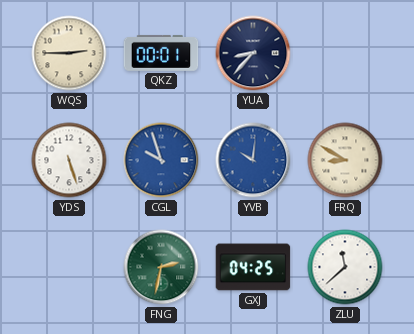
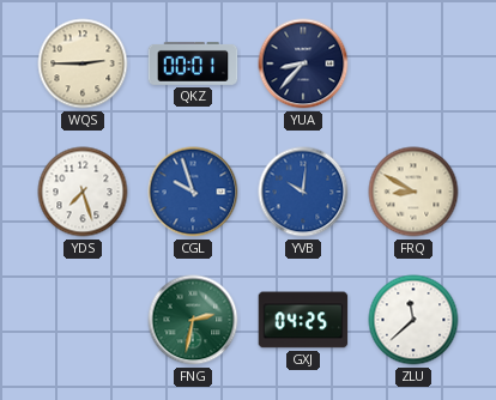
YDS: 5:27 -> 7:27
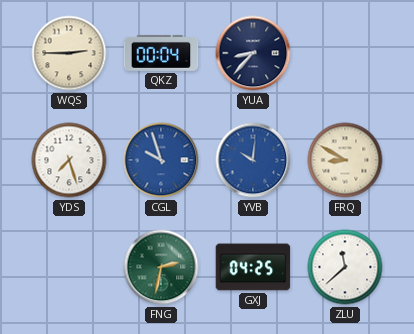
QKZ: 00:01 -> 00:04
